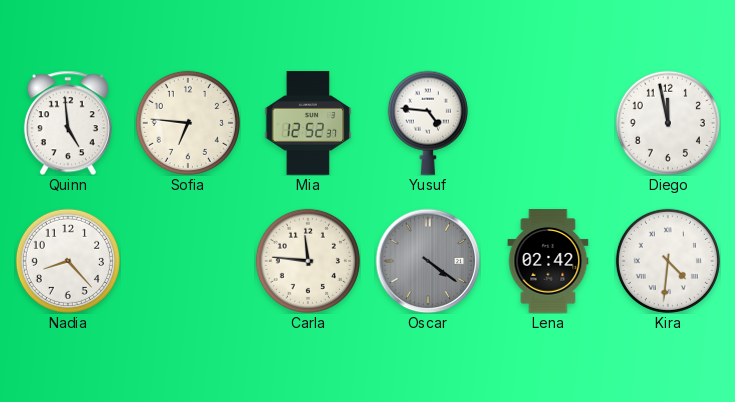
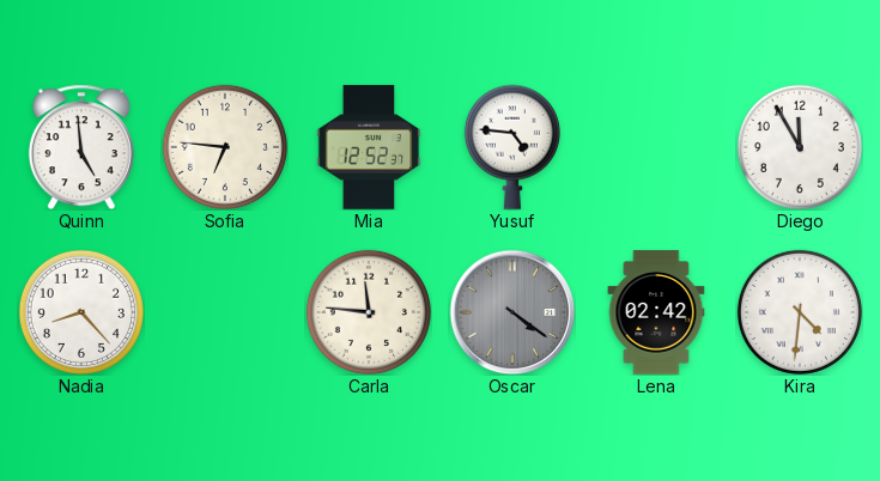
Diego: 11:58 -> 11:55
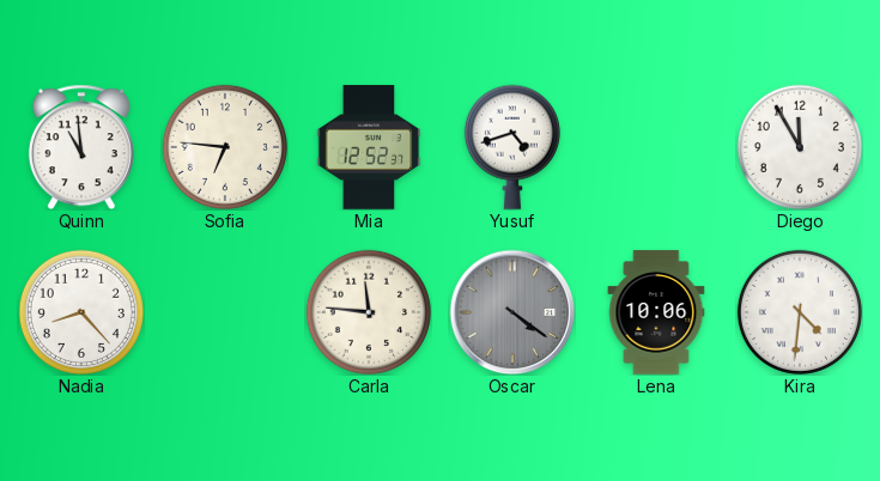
Quinn: 4:59 -> 10:59
Yusuf: 4:46 -> 4:42
Lena: 02:42 -> 10:06
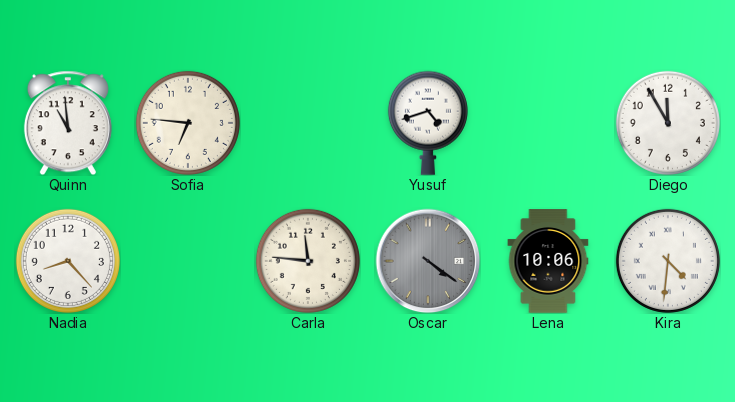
Mia: 12:52 -> none
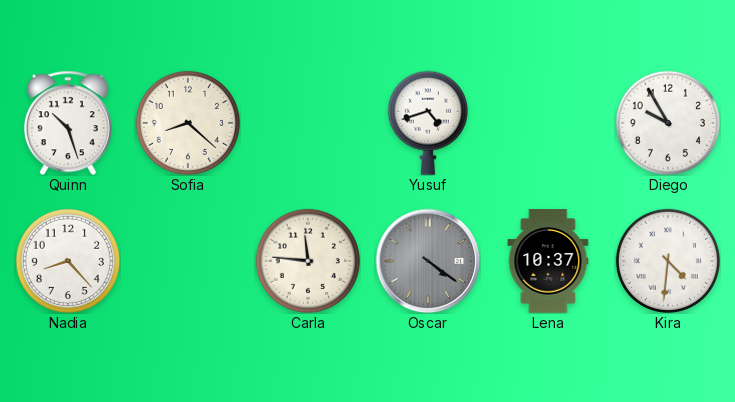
Quinn: 10:59 -> 10:27
Sofia: 6:46 -> 8:22
Diego: 11:55 -> 9:55
Lena: 10:06 -> 10:37
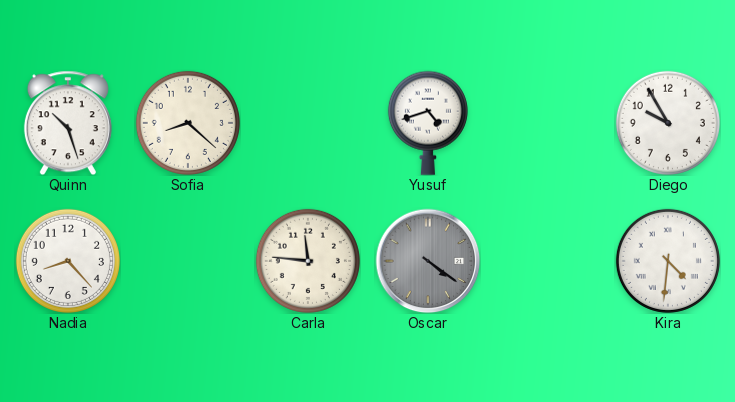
Lena: 10:37 -> none
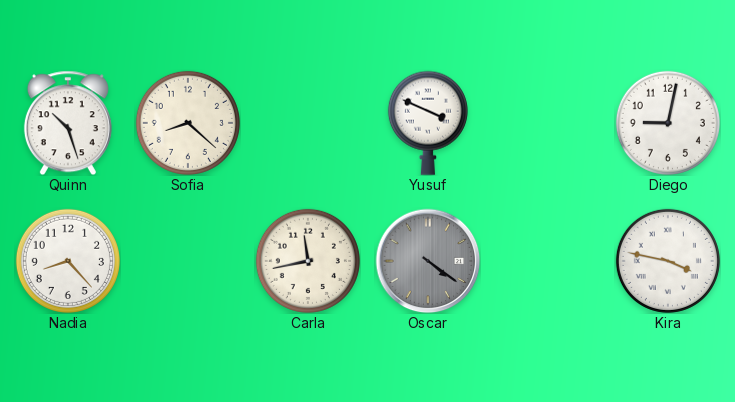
Yusuf: 4:42 -> 3:49
Diego: 9:55 -> 9:02
Carla: 11:46 -> 11:43
Kira: 4:31 -> 3:47
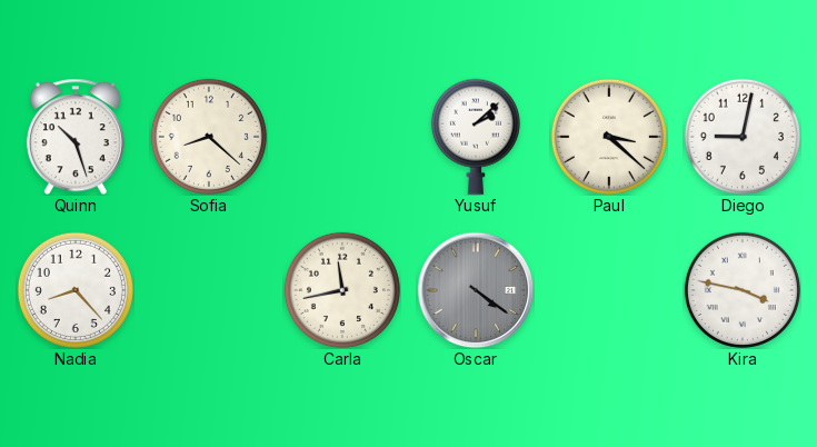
Yusuf: 3:49 -> 2:08
Paul: none -> 3:22
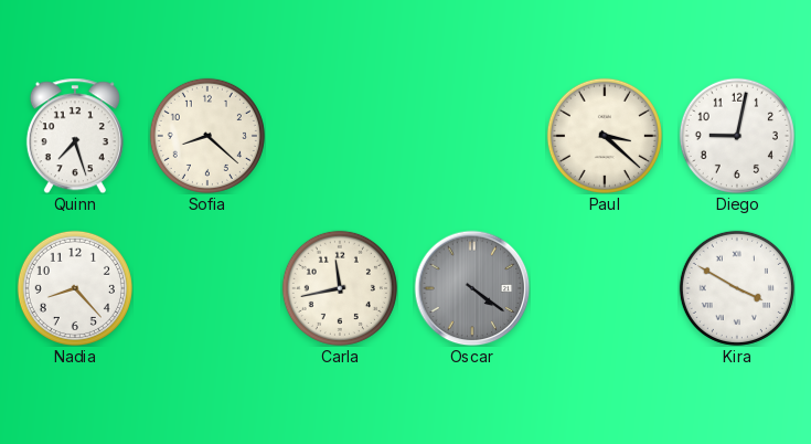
Quinn: 10:27 -> 7:27
Yusuf: 2:08 -> none
Kira: 3:47 -> 3:50
